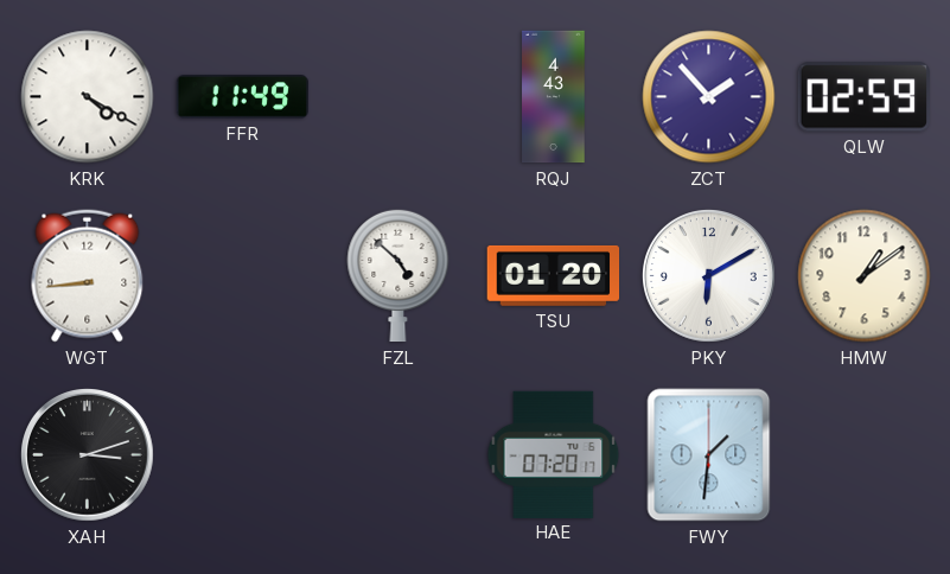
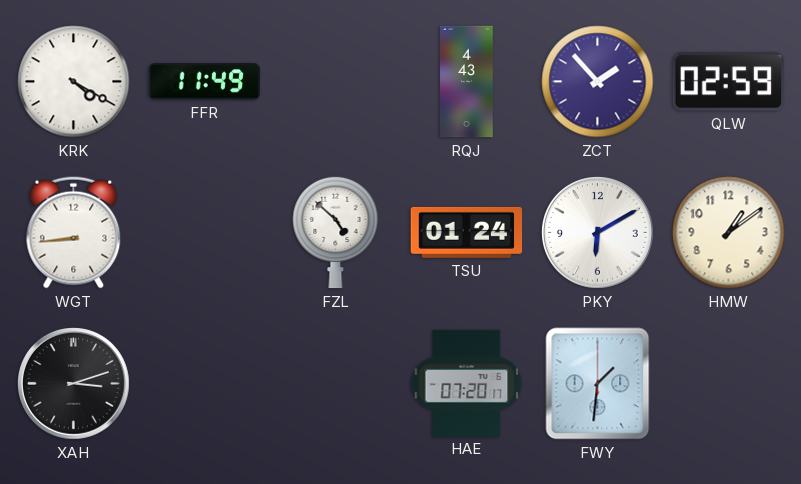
TSU: 01:20 -> 01:24
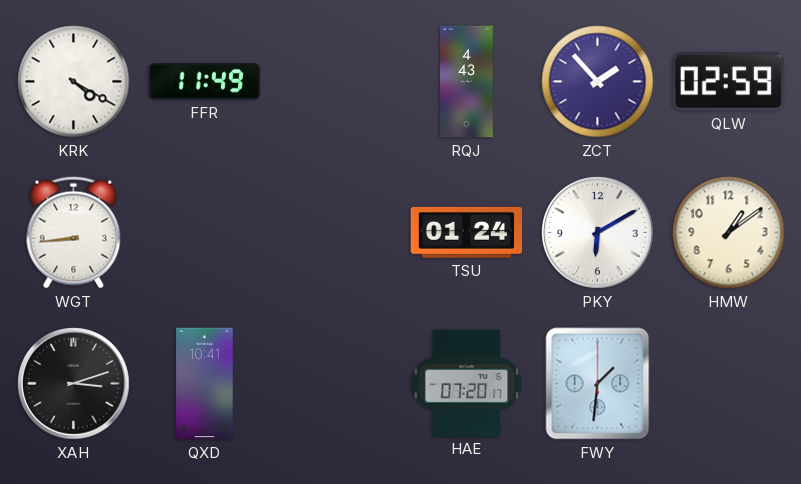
FZL: 4:52 -> none
QXD: none -> 10:41
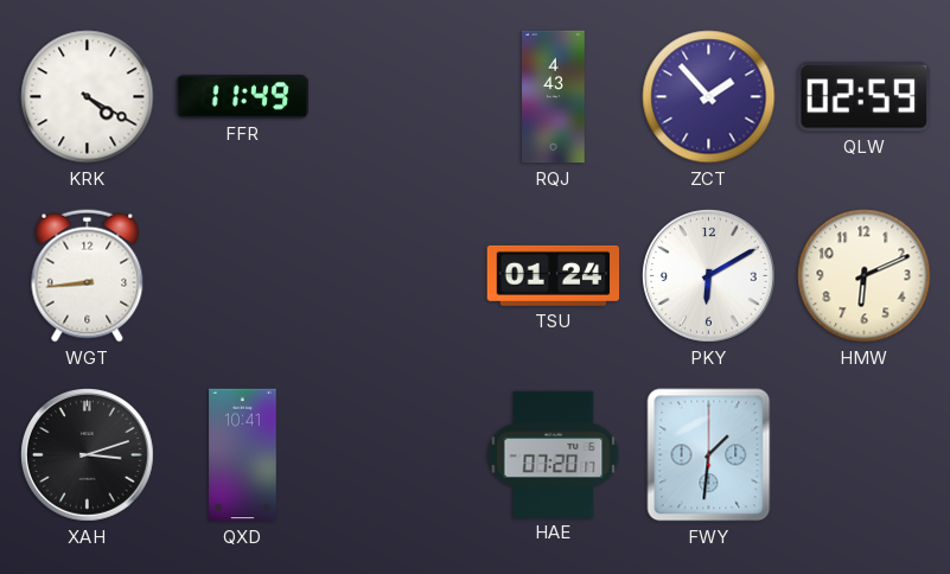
HMW: 1:09 -> 6:11
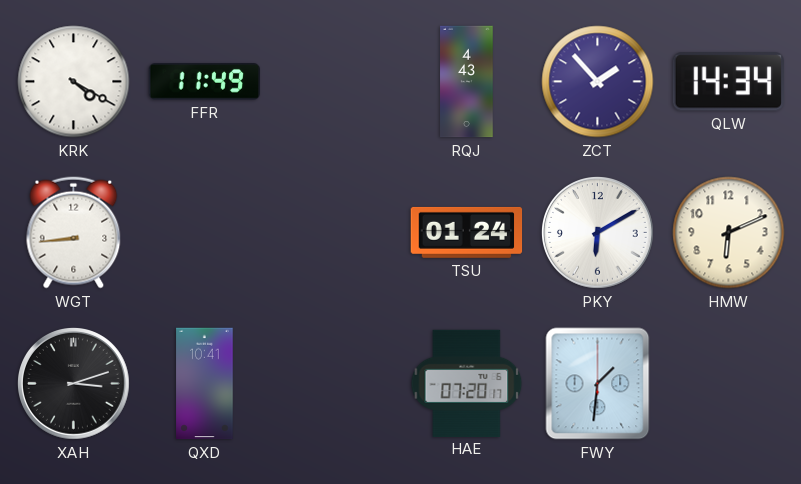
QLW: 02:59 -> 14:34
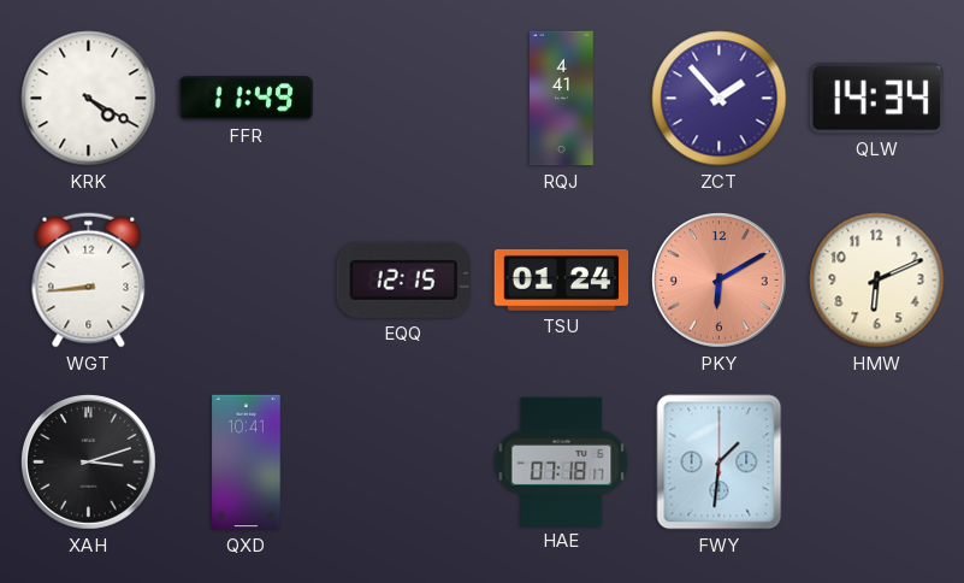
RQJ: 4:43 -> 4:41
EQQ: none -> 12:15
PKY dial: white -> salmon
HAE: 07:20 -> 07:18
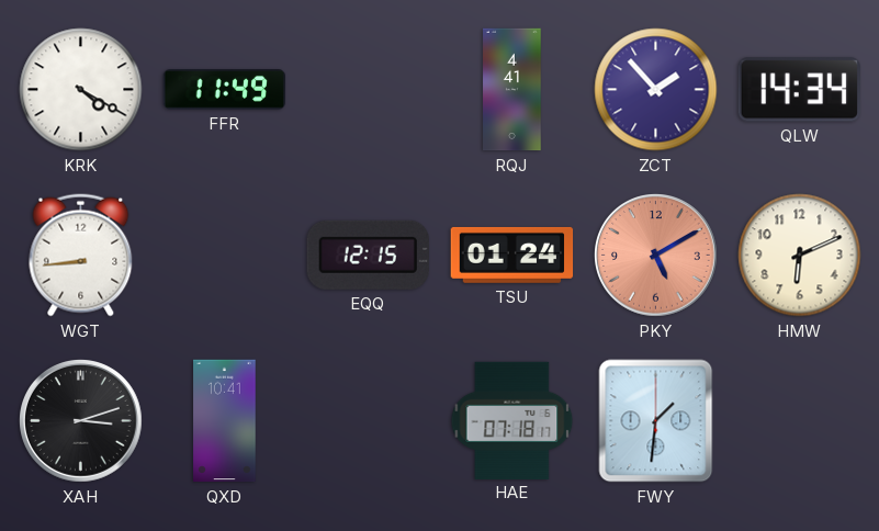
PKY: 6:10 -> 5:10
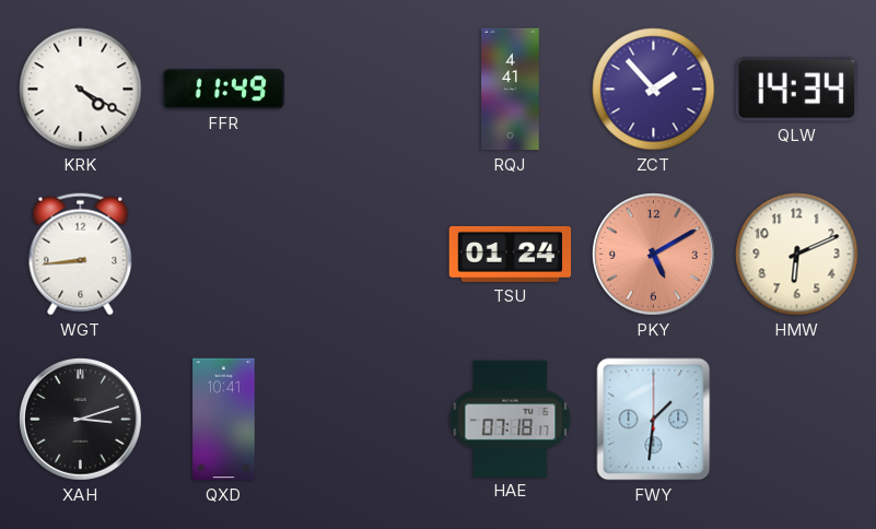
EQQ: 12:15 -> none
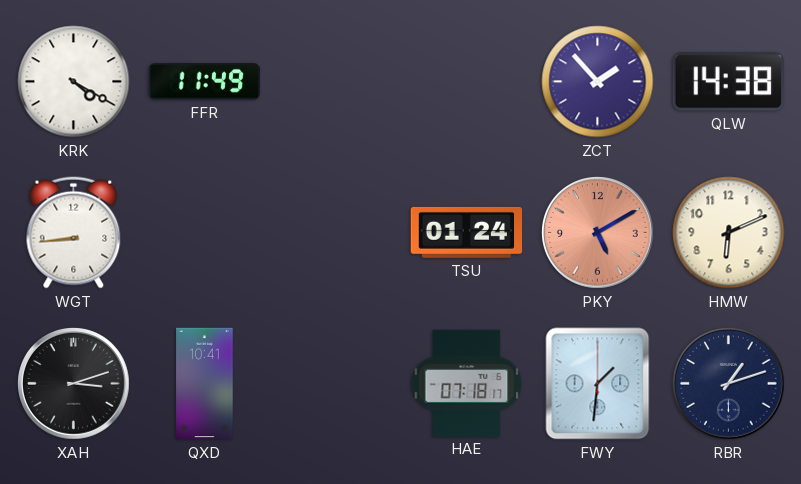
RQJ: 4:41 -> none
QLW: 14:34 -> 14:38
RBR: none -> 1:12
